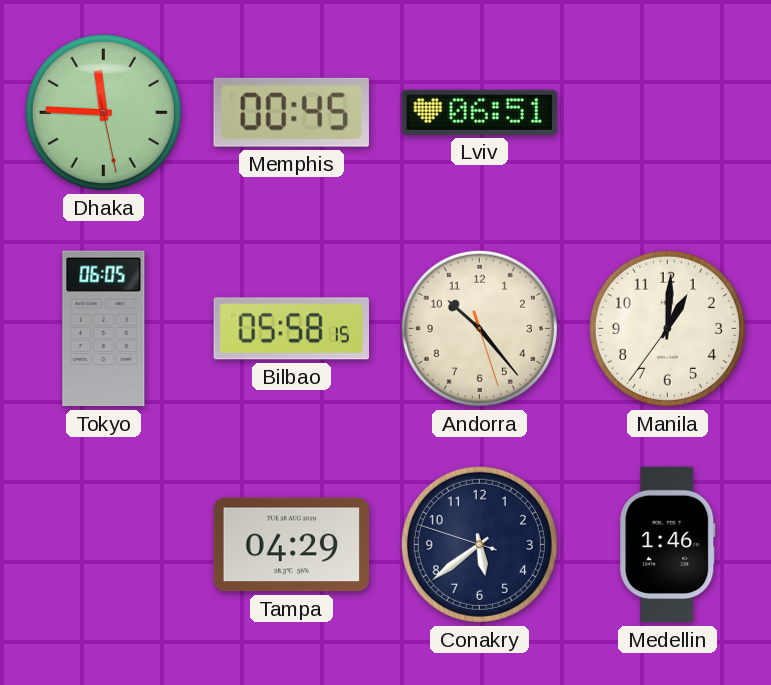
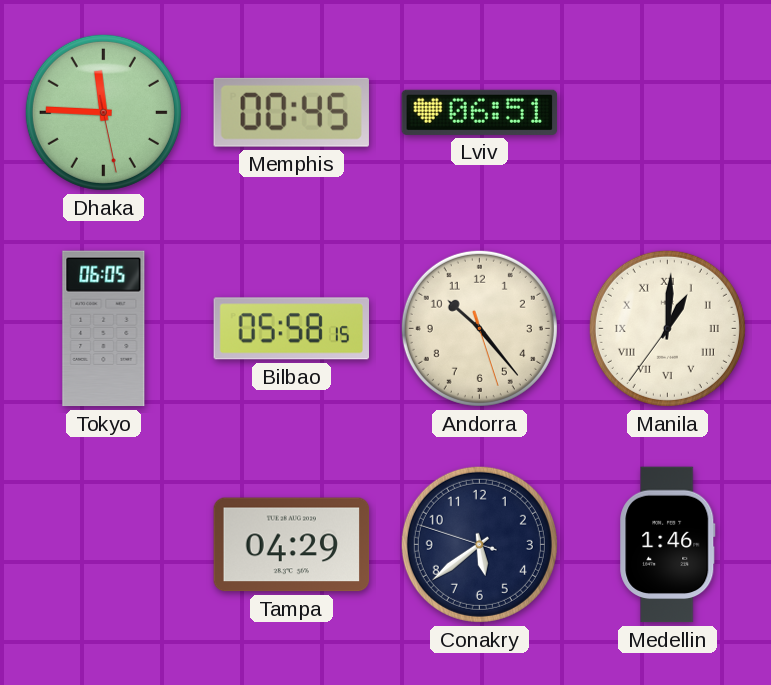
Manila numerals: Arabic -> Roman
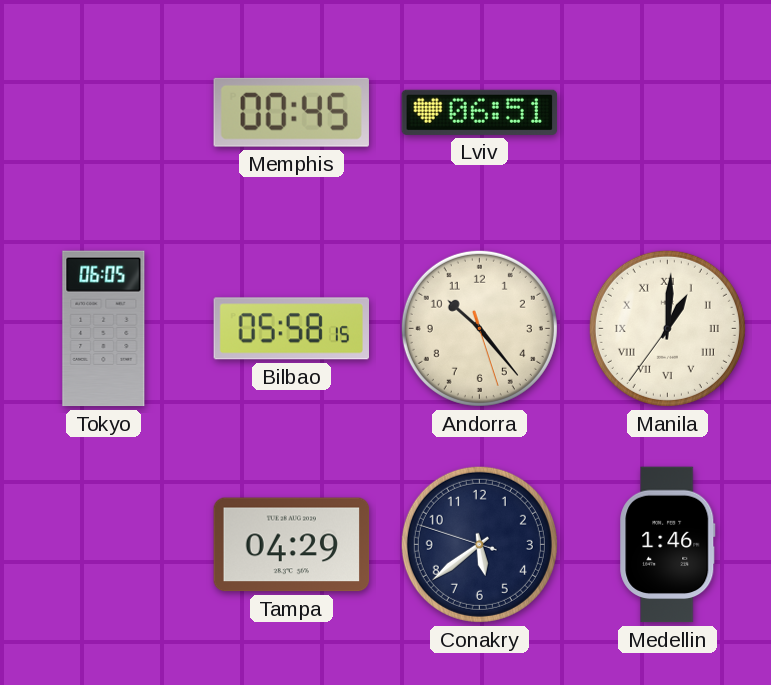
Dhaka: 11:45 -> none
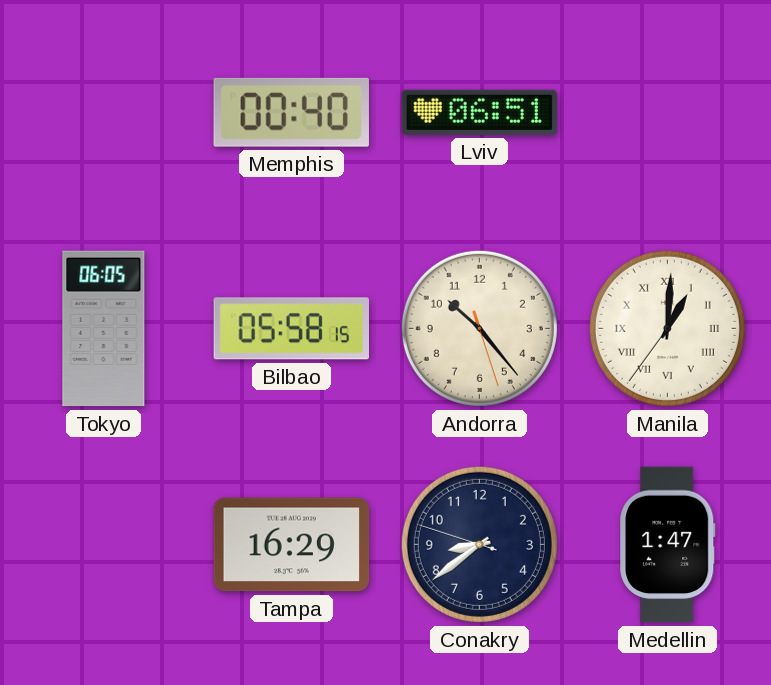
Memphis: 00:45 -> 00:40
Tampa: 04:29 -> 16:29
Conakry: 5:38 -> 8:38
Medellin: 1:46 -> 1:47
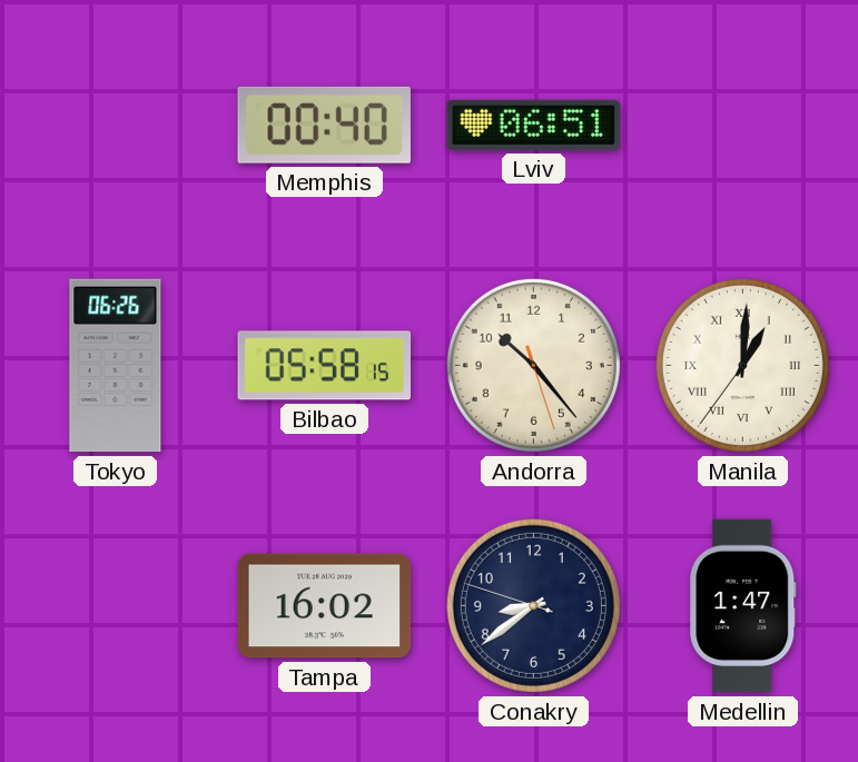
Tokyo: 06:05 -> 06:26
Tampa: 16:29 -> 16:02
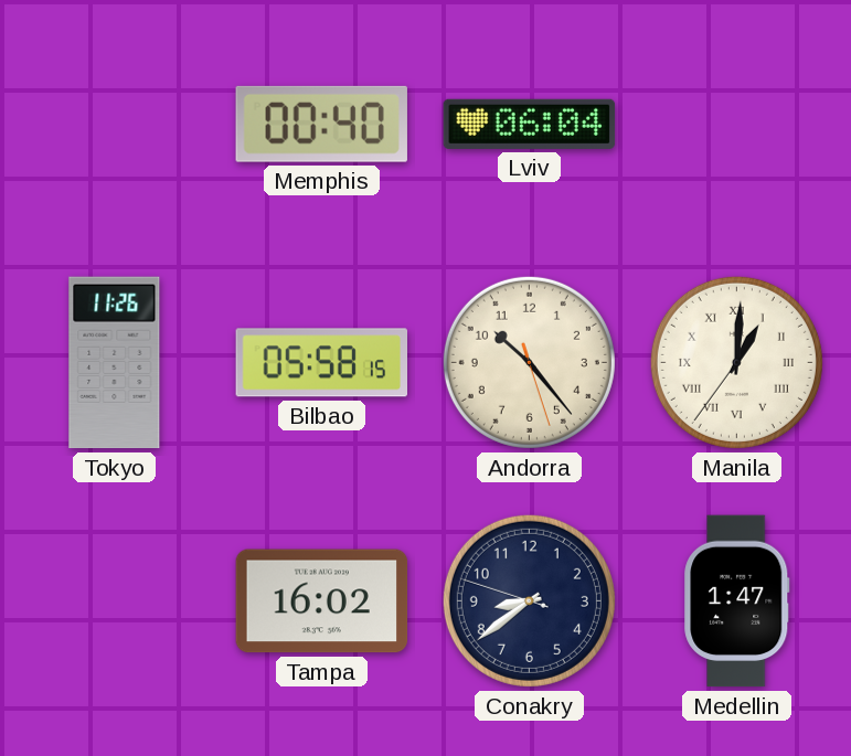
Lviv: 06:51 -> 06:04
Tokyo: 06:26 -> 11:26
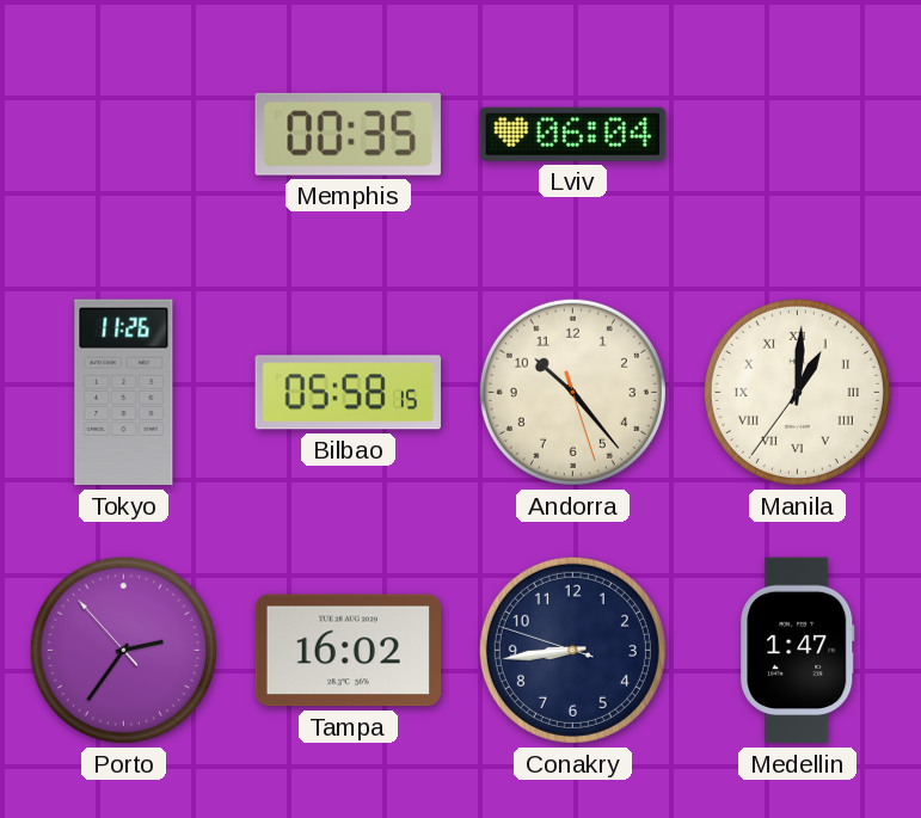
Memphis: 00:40 -> 00:35
Porto: none -> 2:35
Conakry: 8:38 -> 8:43
